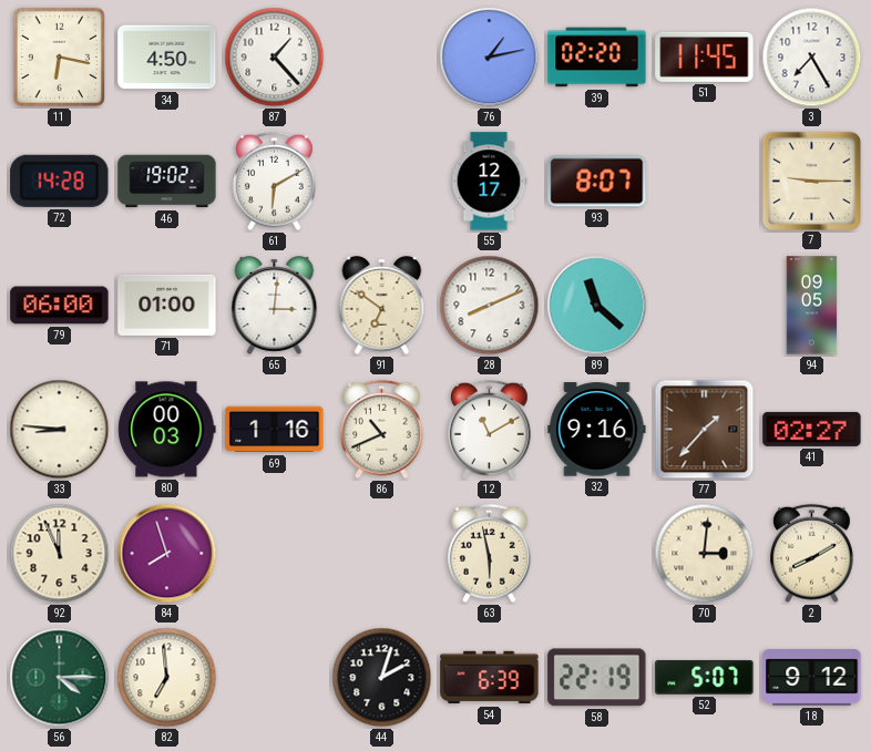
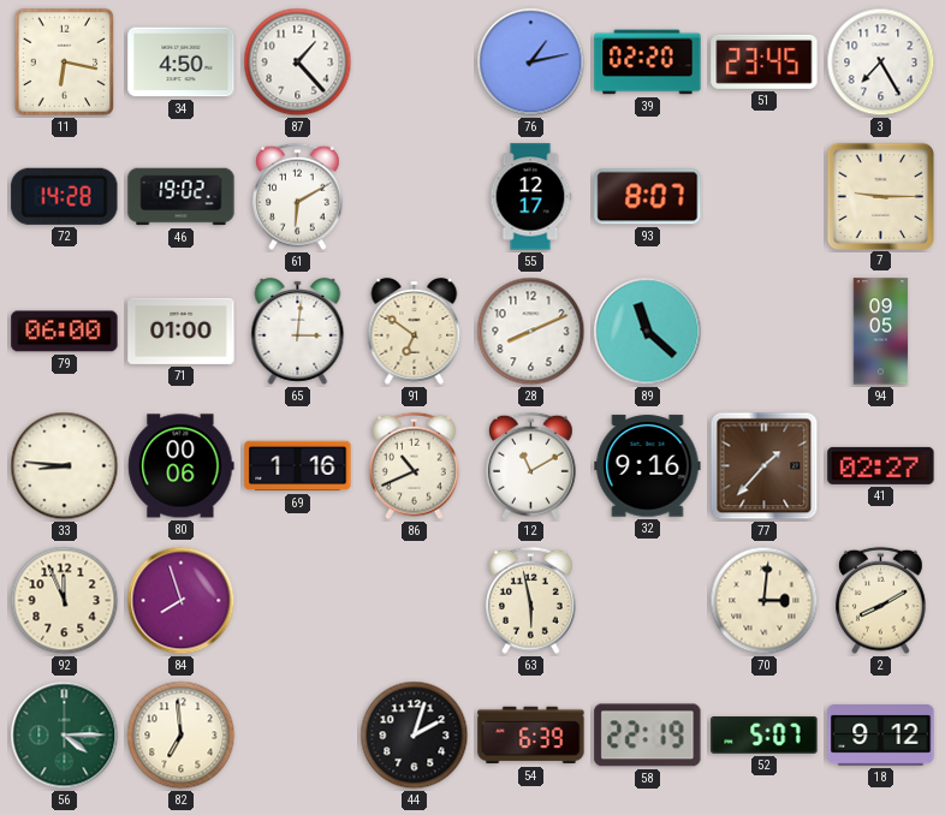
51: 11:45 -> 23:45
80: 00:03 -> 00:06
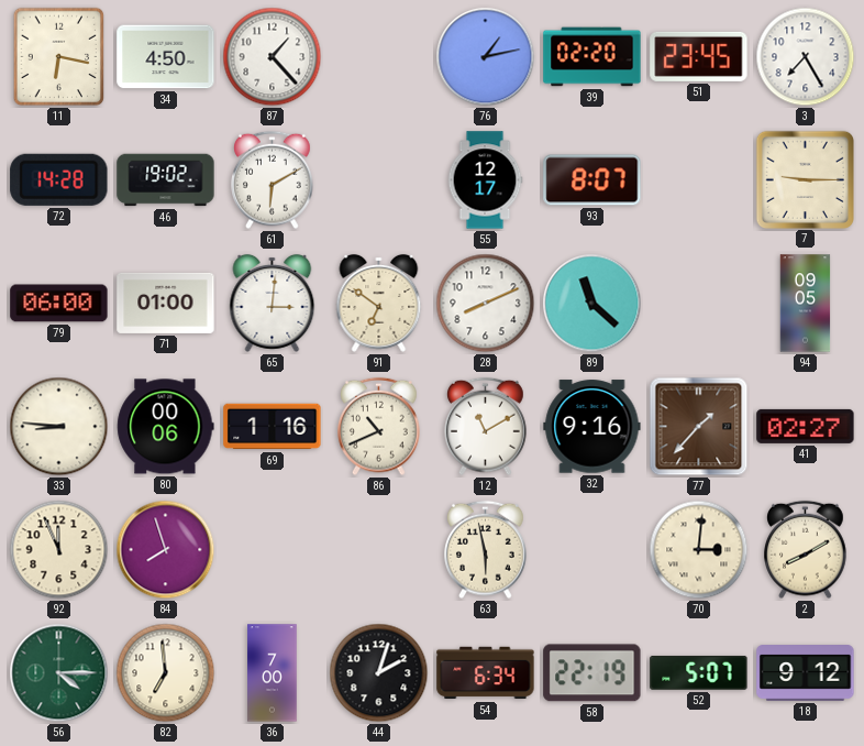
36: none -> 7:00
54: 6:39 -> 6:34
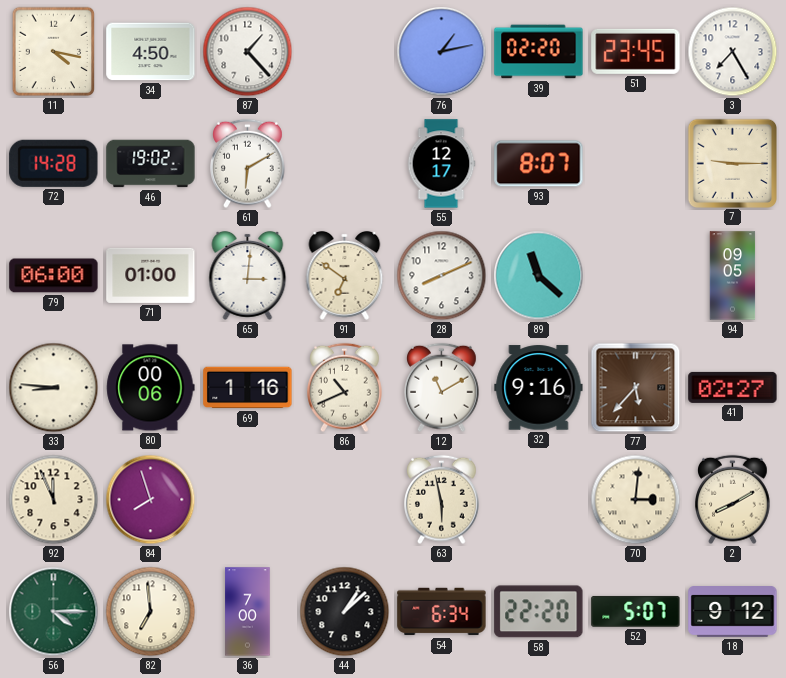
11: 6:17 -> 4:17
77: 1:37 -> 5:37
44: 2:03 -> 1:08
58: 22:19 -> 22:20
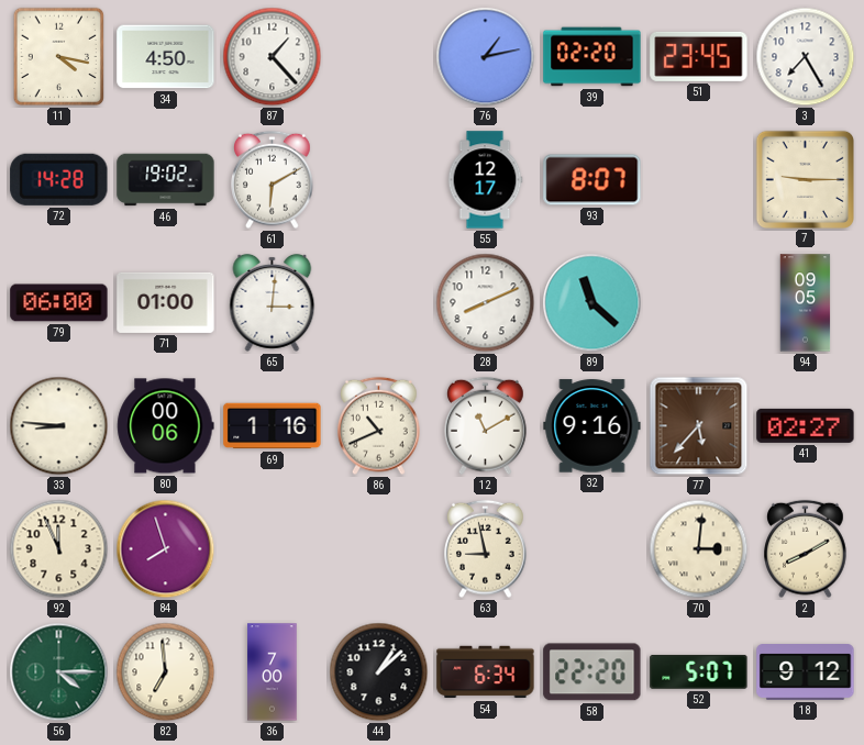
91: 6:51 -> none
63: 5:58 -> 8:58
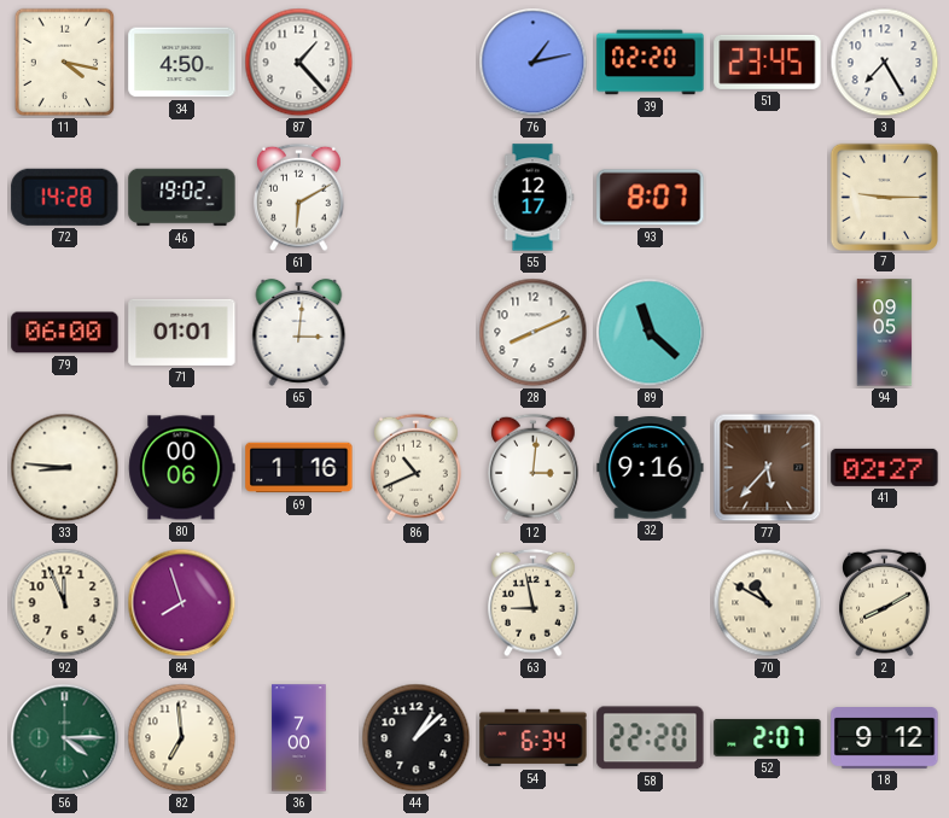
71: 01:00 -> 01:01
12: 11:10 -> 3:01
70: 3:01 -> 10:50
52: 5:07 -> 2:07
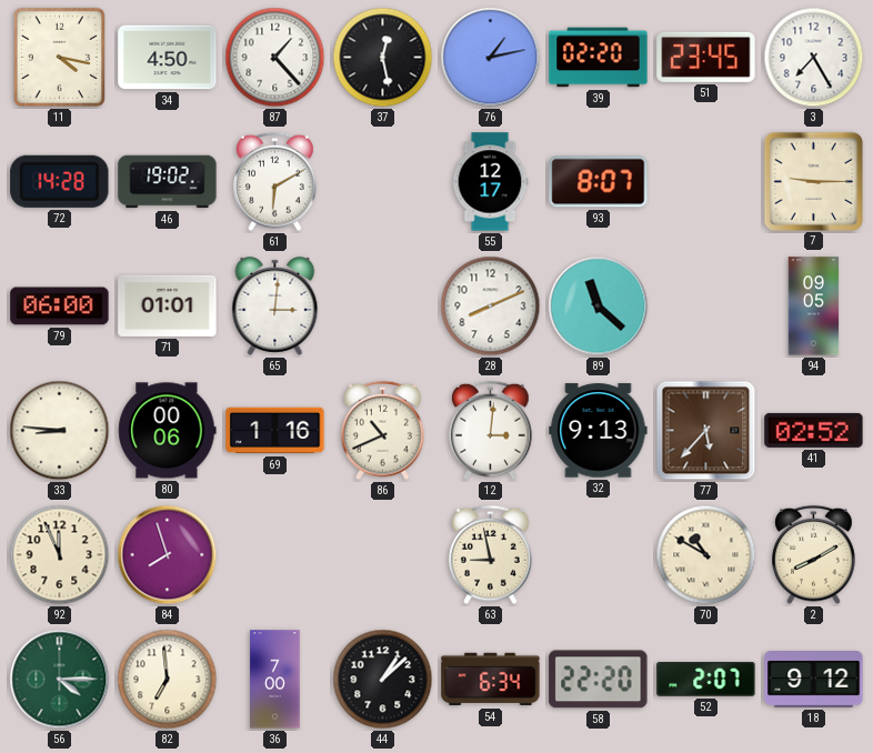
37: none -> 12:28
32: 9:16 -> 9:13
41: 02:27 -> 02:52
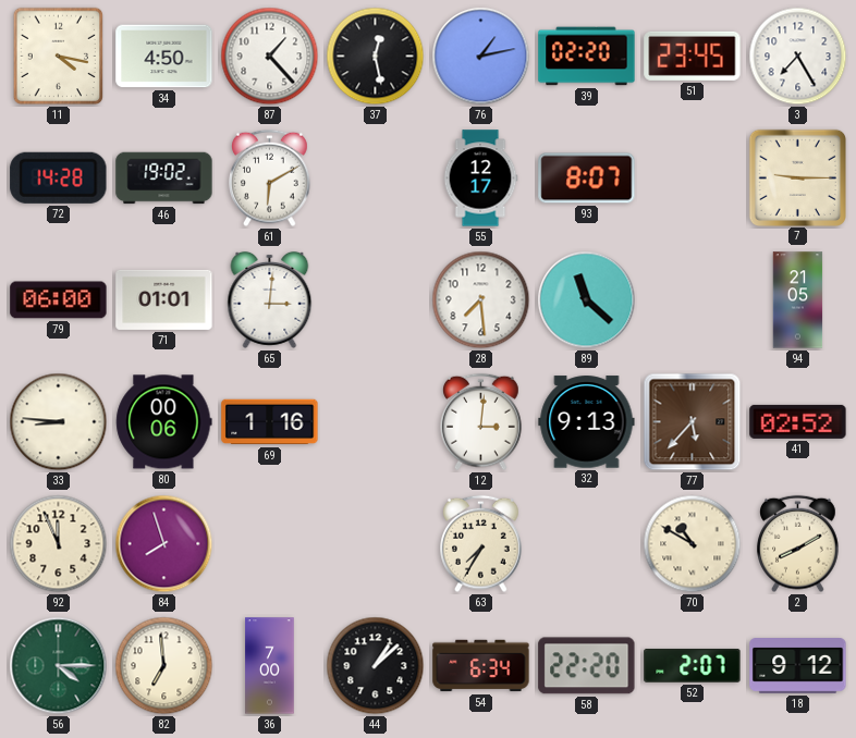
28: 8:11 -> 7:29
94: 09:05 -> 21:05
86: 10:41 -> none
63: 8:58 -> 7:35
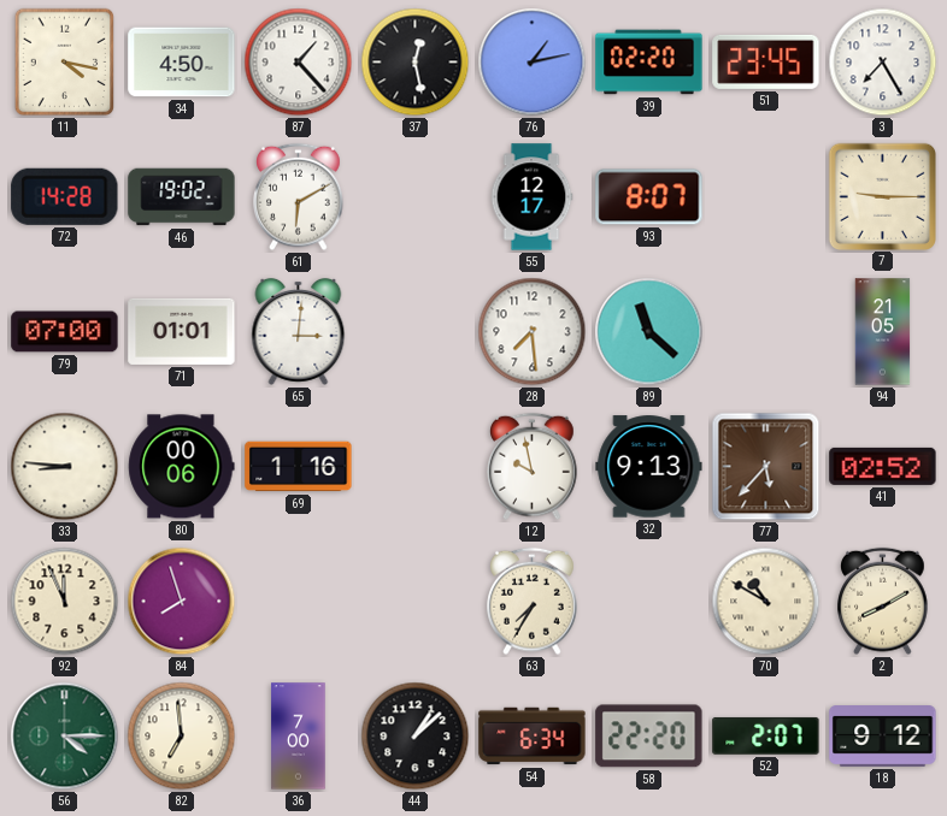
79: 06:00 -> 07:00
12: 3:01 -> 9:58
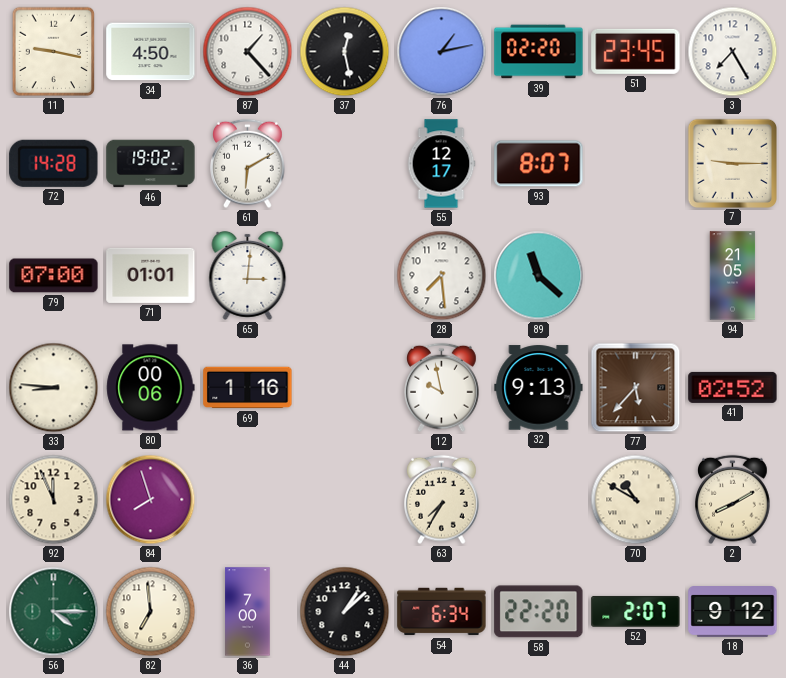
11: 4:17 -> 9:17
